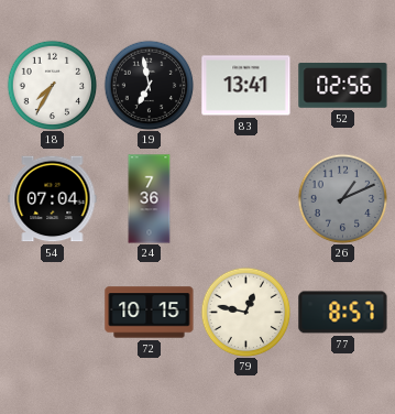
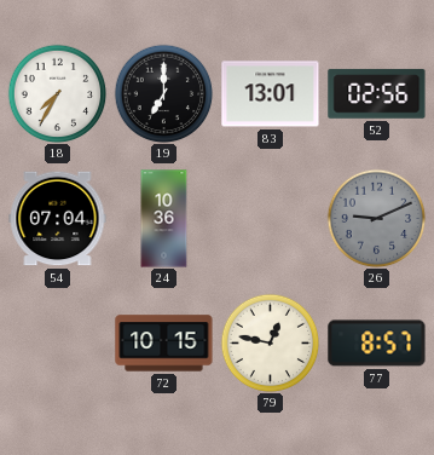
19: 6:58 -> 7:00
83: 13:41 -> 13:01
24: 7:36 -> 10:36
26: 1:11 -> 9:11
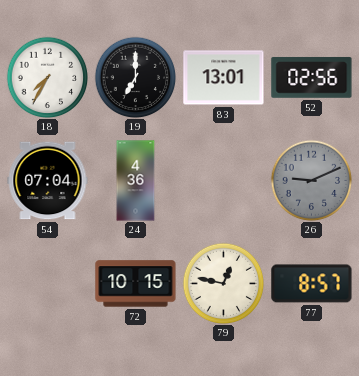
24: 10:36 -> 4:36
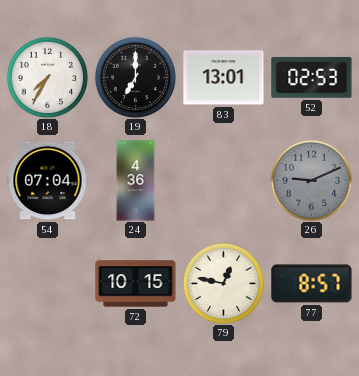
52: 02:56 -> 02:53
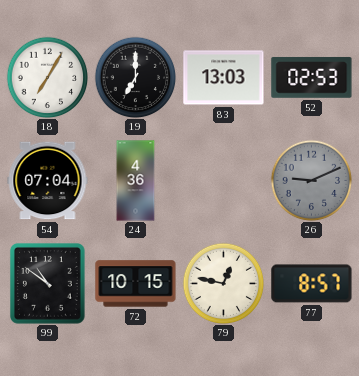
18: 7:35 -> 7:05
83: 13:01 -> 13:03
99: none -> 10:51
